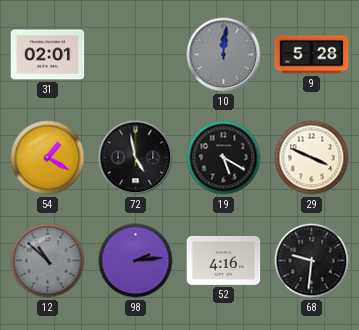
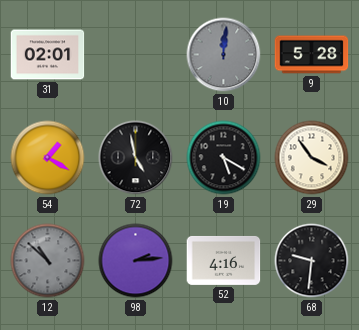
29: 3:49 -> 3:54
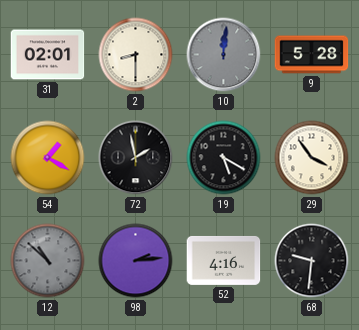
2: none -> 8:30
72: 4:58 -> 1:58
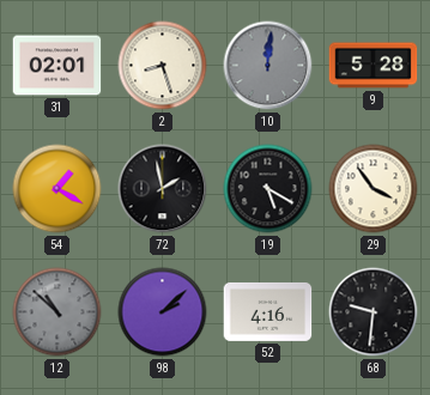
2: 8:30 -> 8:27
98: 2:14 -> 2:08
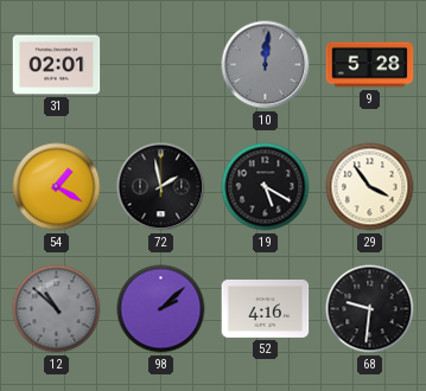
2: 8:27 -> none
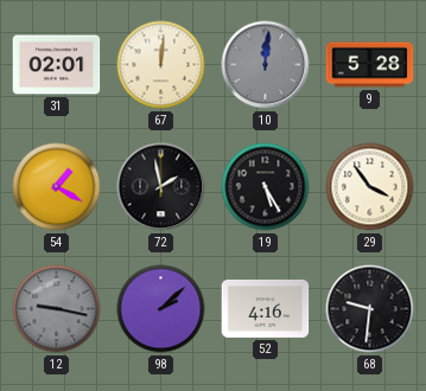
67: none -> 12:01
19: 5:20 -> 5:25
12: 10:52 -> 9:17
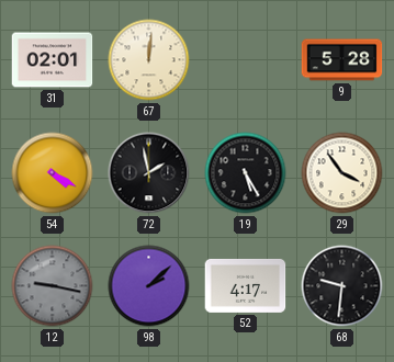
10: 12:01 -> none
54: 1:20 -> 4:20
52: 4:16 -> 4:17
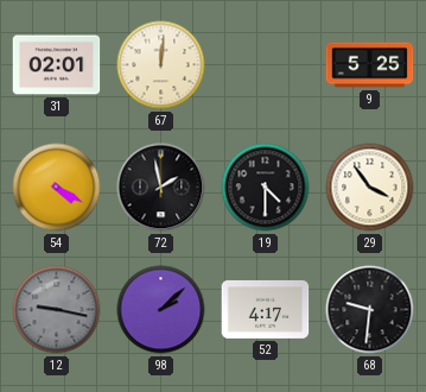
9: 5:28 -> 5:25
19: 5:25 -> 4:30
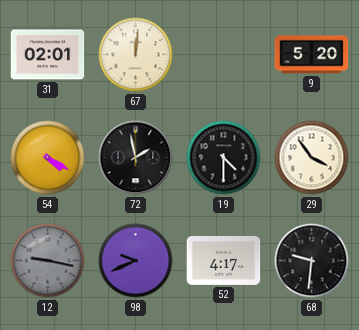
9: 5:25 -> 5:20
98: 2:08 -> 9:41
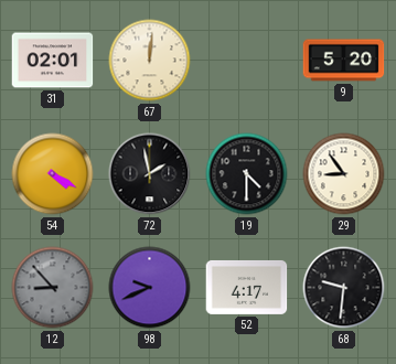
29: 3:54 -> 8:54
12: 9:17 -> 8:53
